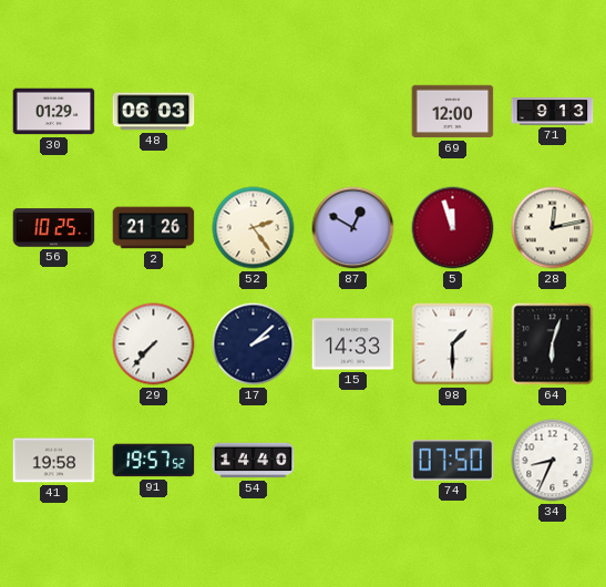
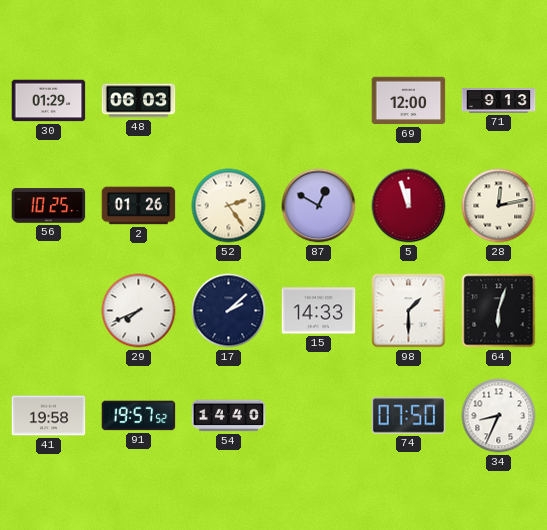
2: 21:26 -> 01:26
29: 7:37 -> 7:41
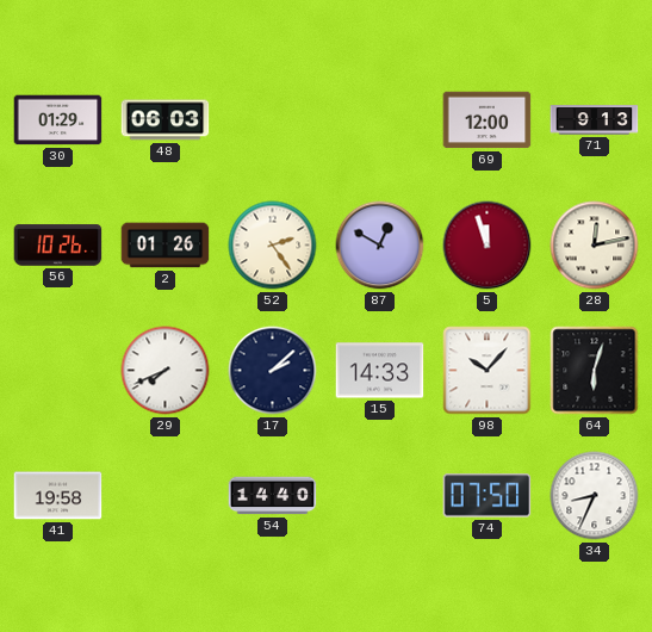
56: 10:25 -> 10:26
98: 1:30 -> 10:07
91: 19:57 -> none
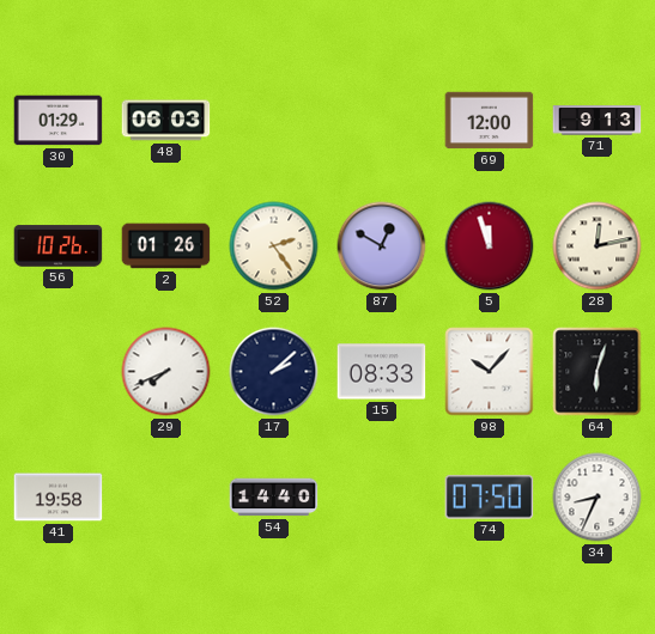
15: 14:33 -> 08:33
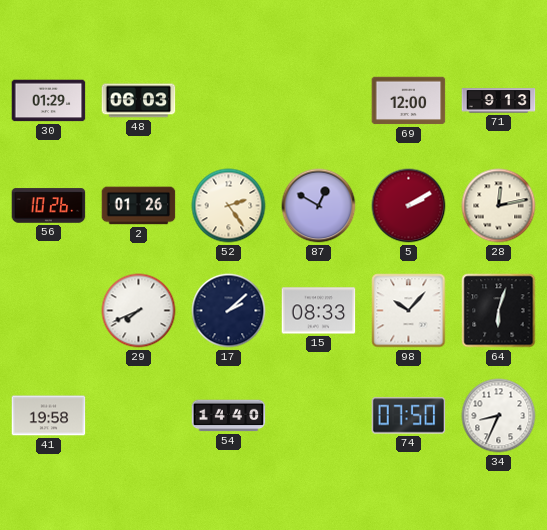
5: 11:57 -> 2:10
